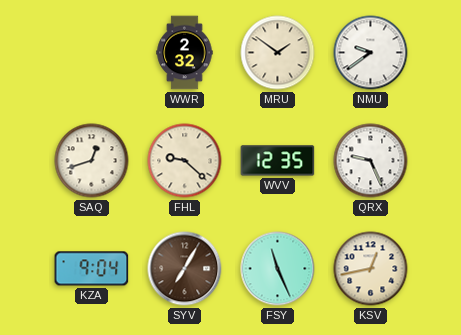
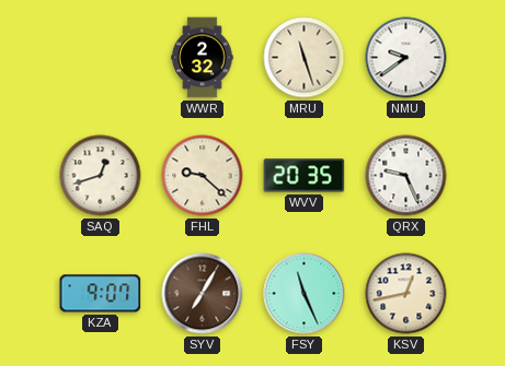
MRU: 1:51 -> 11:27
WVV: 12:35 -> 20:35
KZA: 9:04 -> 9:07
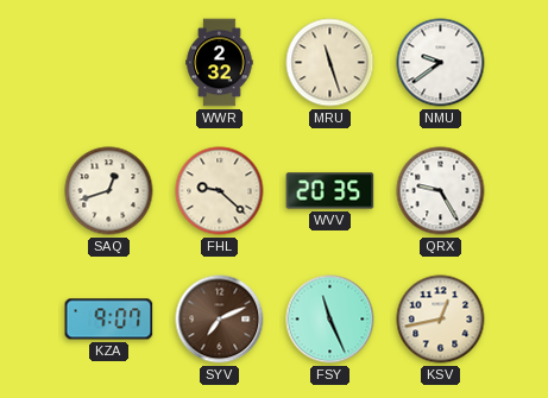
QRX: 9:26 -> 9:25
SYV: 7:05 -> 7:11
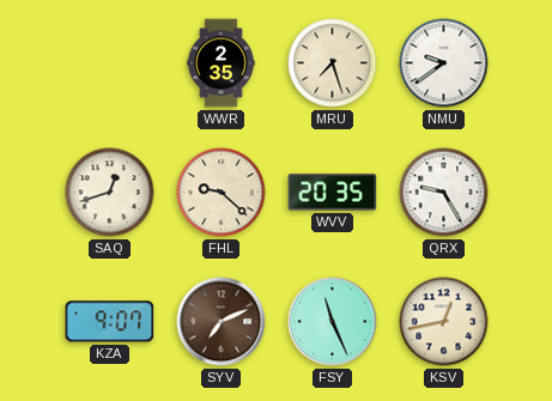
WWR: 2:32 -> 2:35
MRU: 11:27 -> 7:27
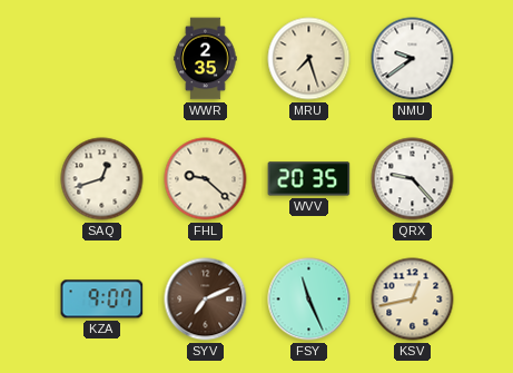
QRX: 9:25 -> 9:23
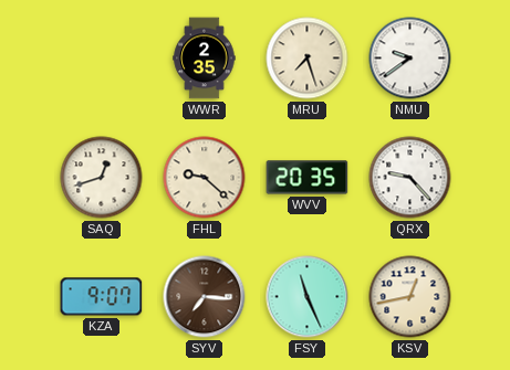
SYV: 7:11 -> 7:16
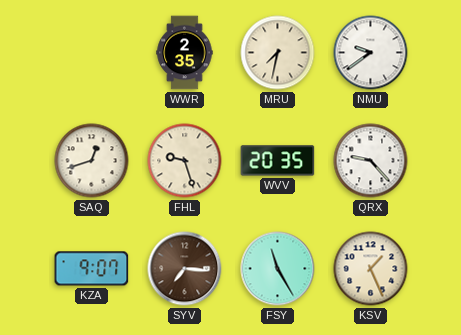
MRU: 7:27 -> 7:32
FHL: 9:22 -> 9:27
FSY: 11:26 -> 11:25
KSV: 12:43 -> 1:26
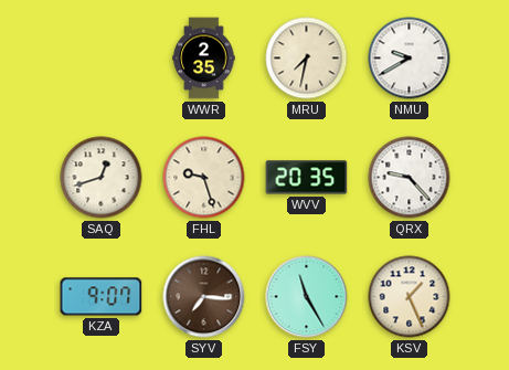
NMU: 9:39 -> 9:40
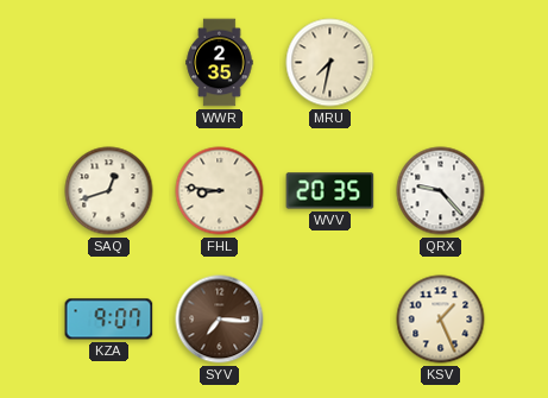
NMU: 9:40 -> none
FHL: 9:27 -> 8:46
FSY: 11:25 -> none
